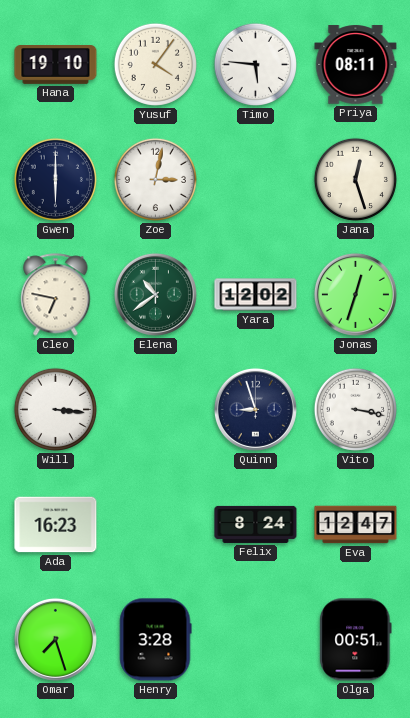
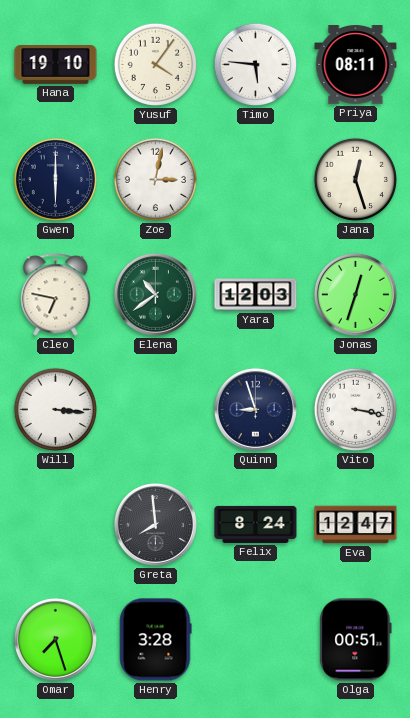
Yara: 12:02 -> 12:03
Ada: 16:23 -> none
Greta: none -> 7:59
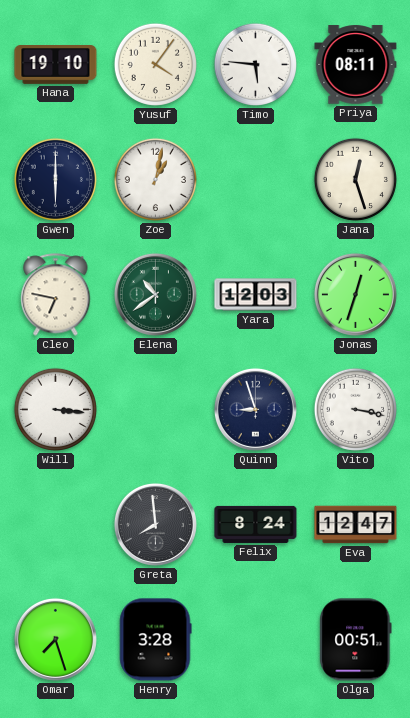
Zoe: 3:02 -> 1:02
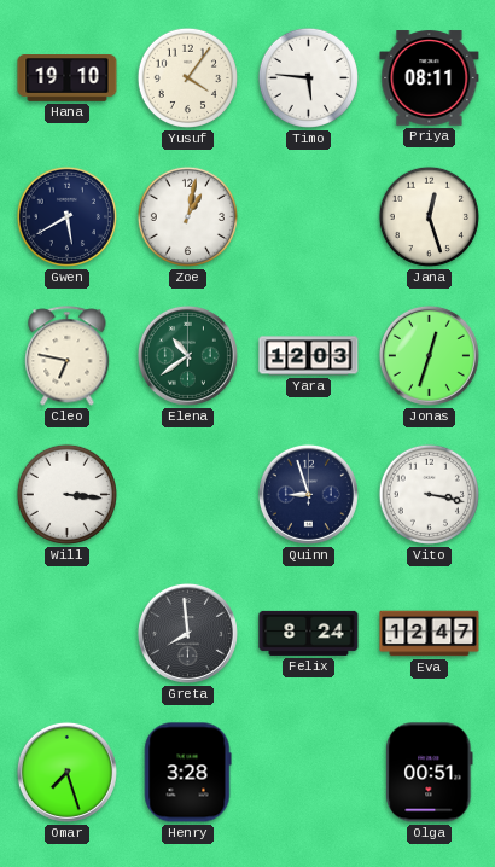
Gwen: 6:00 -> 5:40
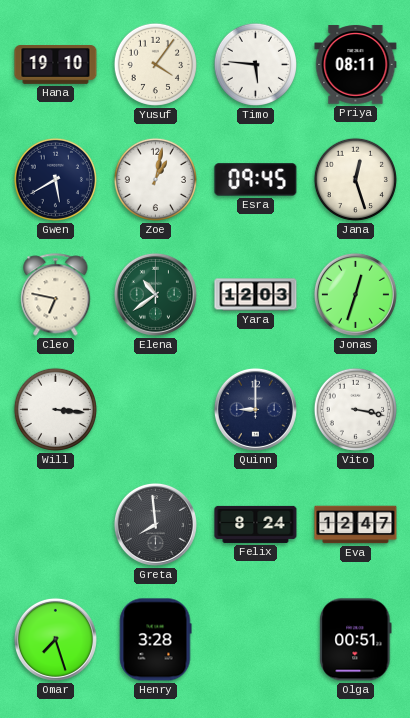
Esra: none -> 09:45
Quinn: 8:57 -> 9:00
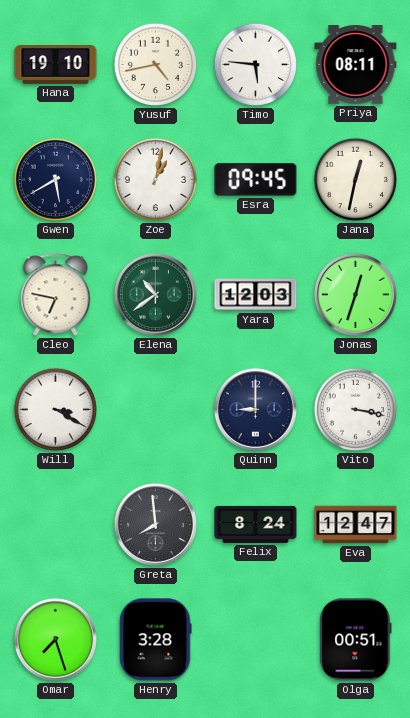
Yusuf: 4:06 -> 4:43
Jana: 12:27 -> 12:32
Will: 3:16 -> 3:20
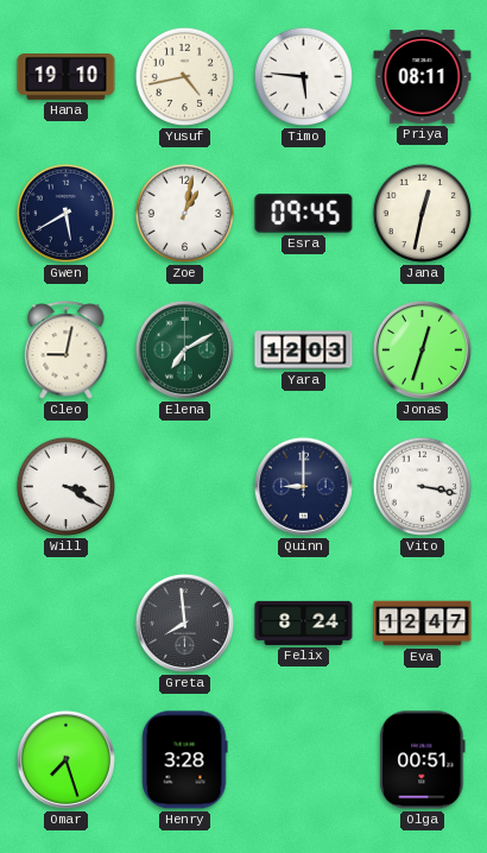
Cleo: 6:47 -> 9:02
Elena: 10:39 -> 7:10
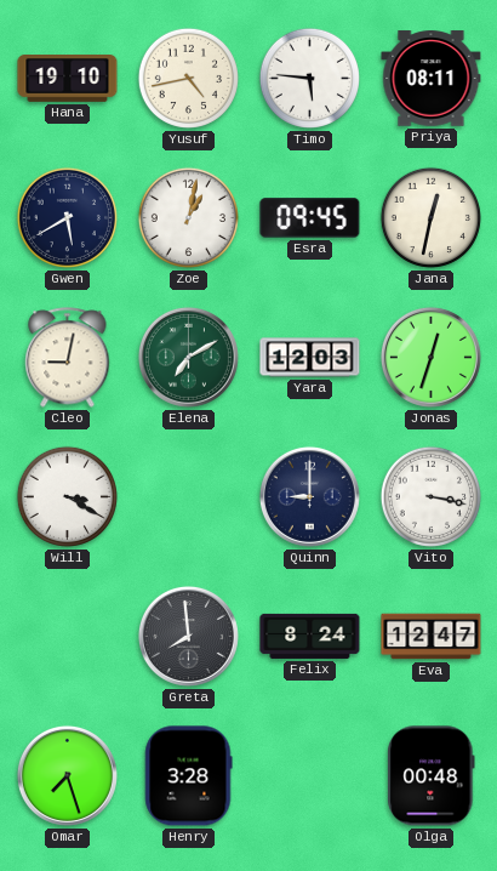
Olga: 00:51 -> 00:48
